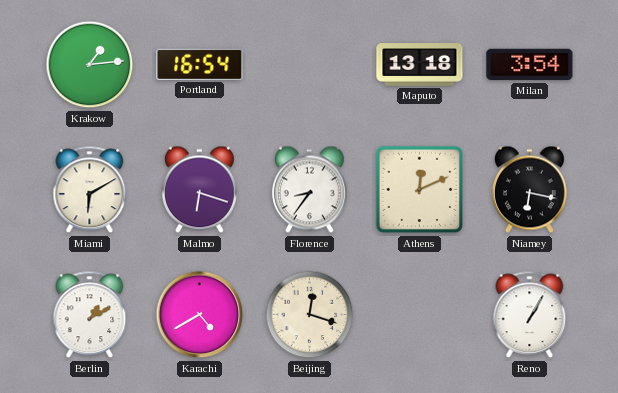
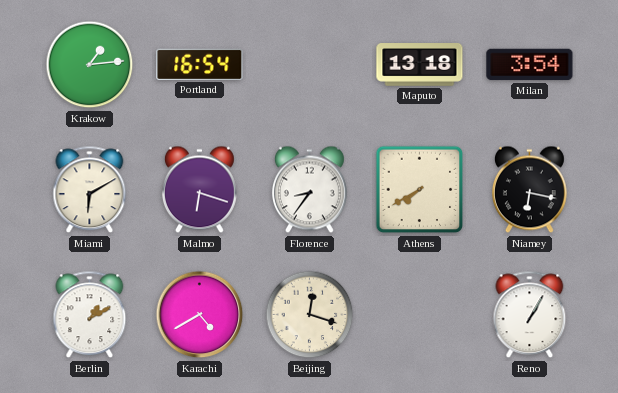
Athens: 12:11 -> 7:40
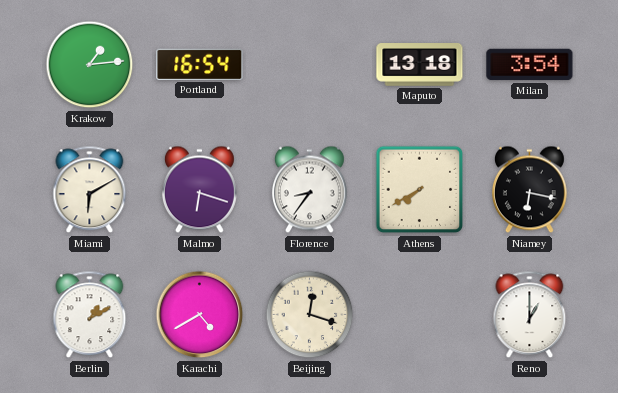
Reno: 1:05 -> 1:00
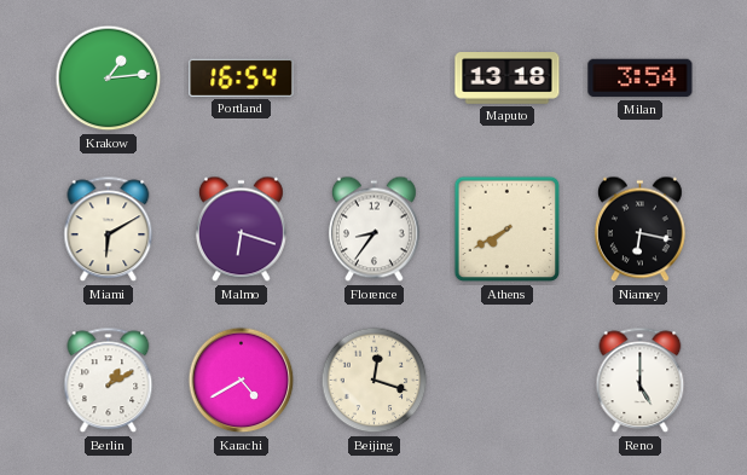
Reno: 1:00 -> 5:00
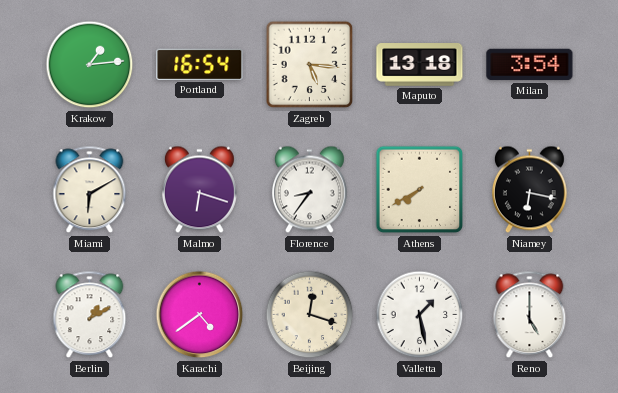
Zagreb: none -> 5:16
Karachi: 4:40 -> 4:39
Valletta: none -> 1:28
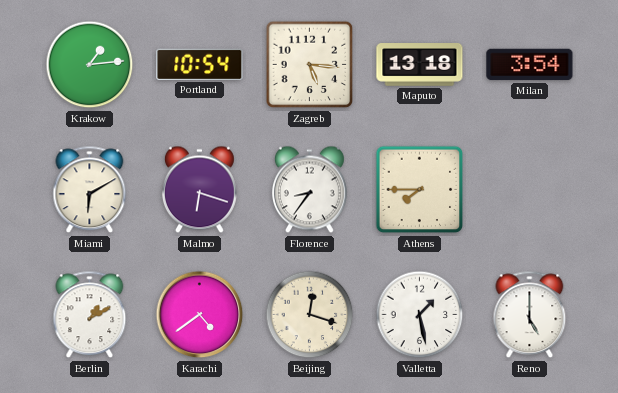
Portland: 16:54 -> 10:54
Athens: 7:40 -> 7:45
Niamey: 6:17 -> none
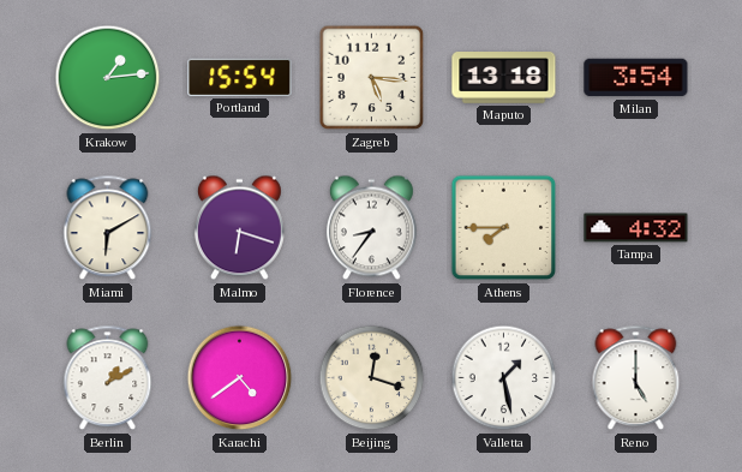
Portland: 10:54 -> 15:54
Tampa: none -> 4:32
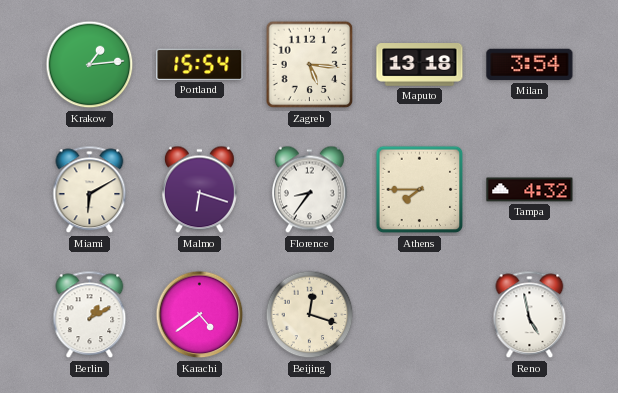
Valletta: 1:28 -> none
Reno: 5:00 -> 4:58
